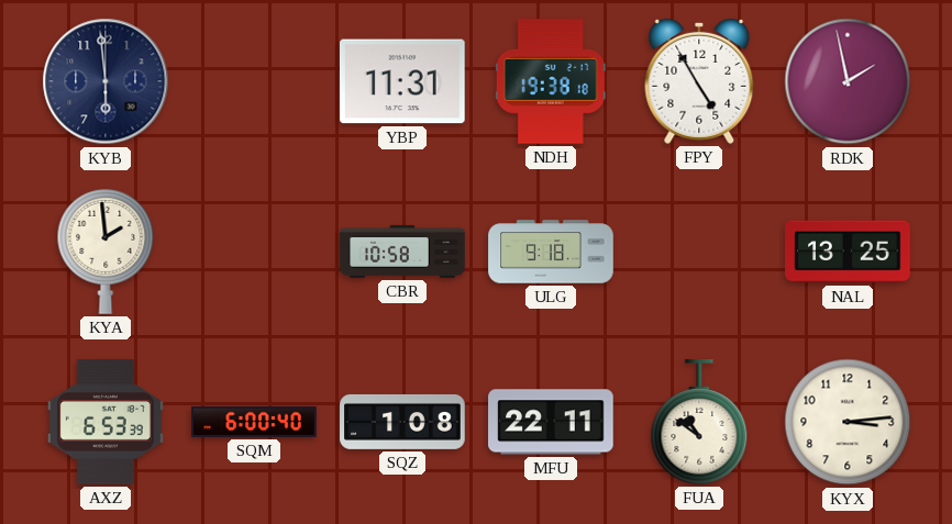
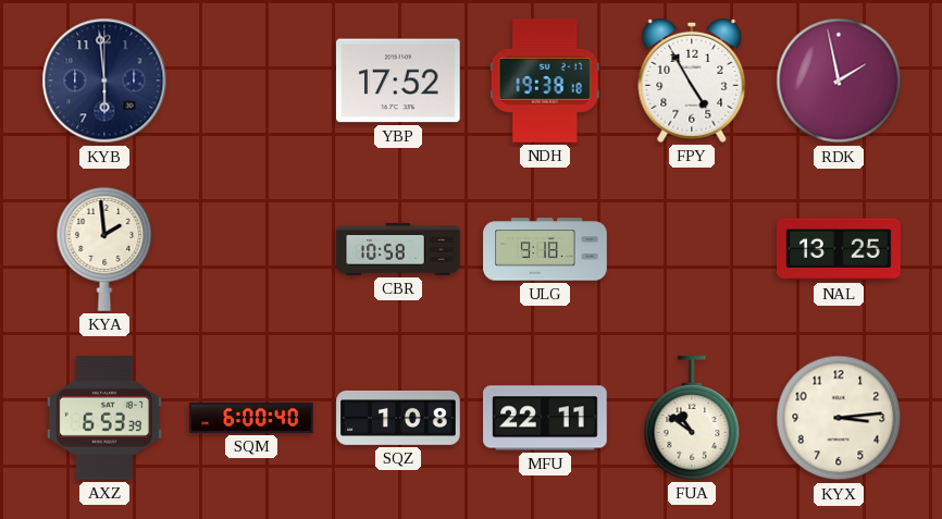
YBP: 11:31 -> 17:52
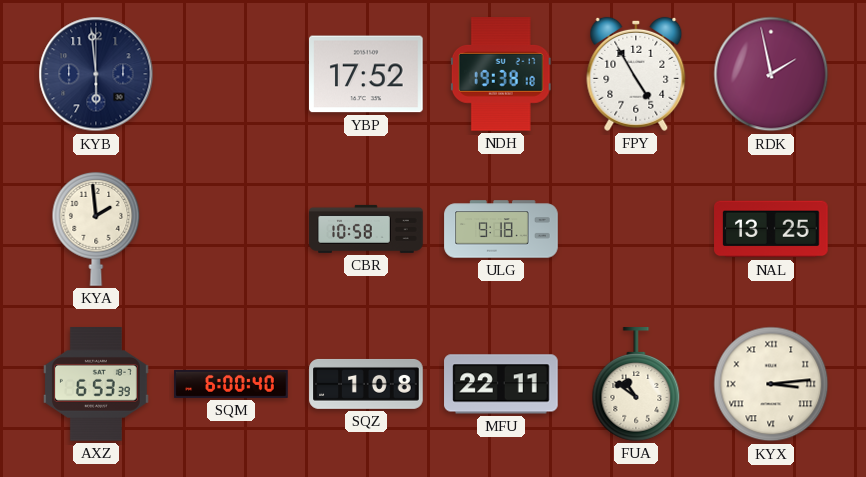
KYX numerals: Arabic -> Roman
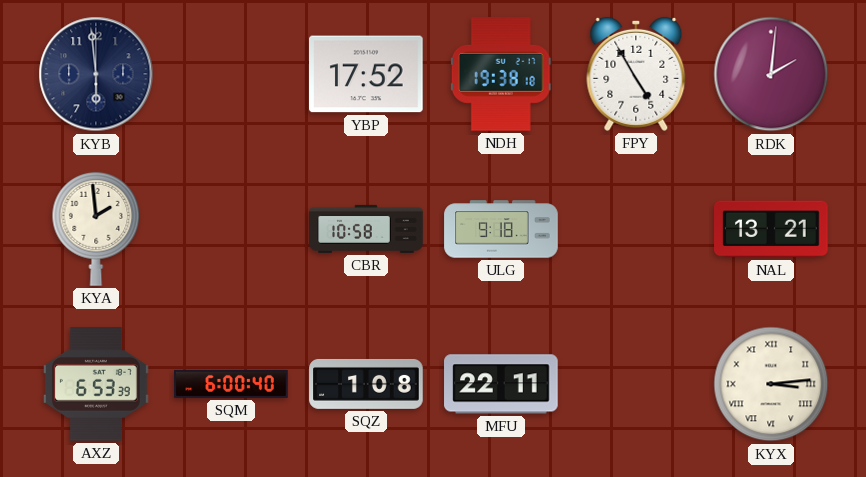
RDK: 1:58 -> 2:01
NAL: 13:25 -> 13:21
FUA: 10:51 -> none
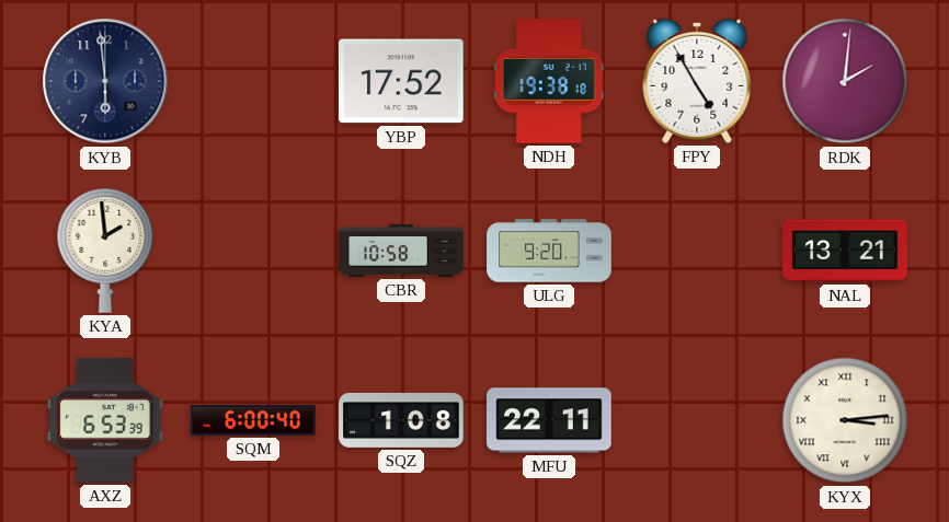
ULG: 9:18 -> 9:20
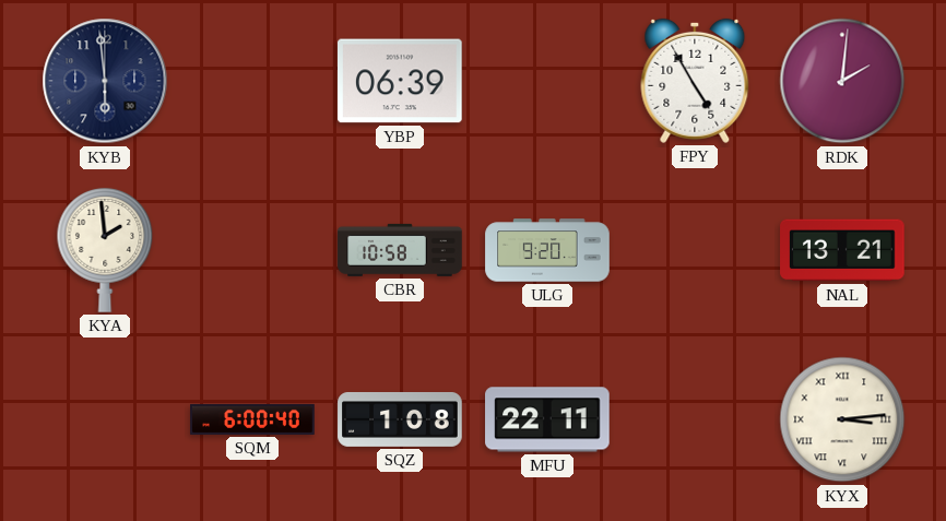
YBP: 17:52 -> 06:39
NDH: 19:38 -> none
AXZ: 6:53 -> none
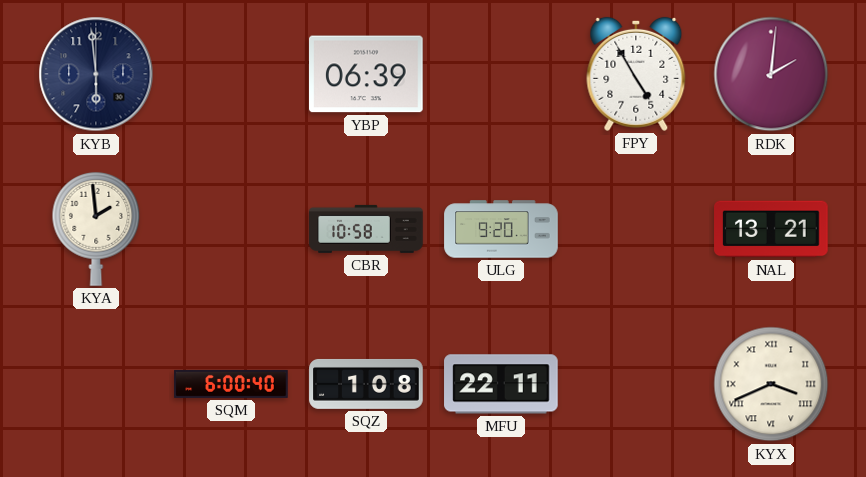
KYX: 3:14 -> 3:41
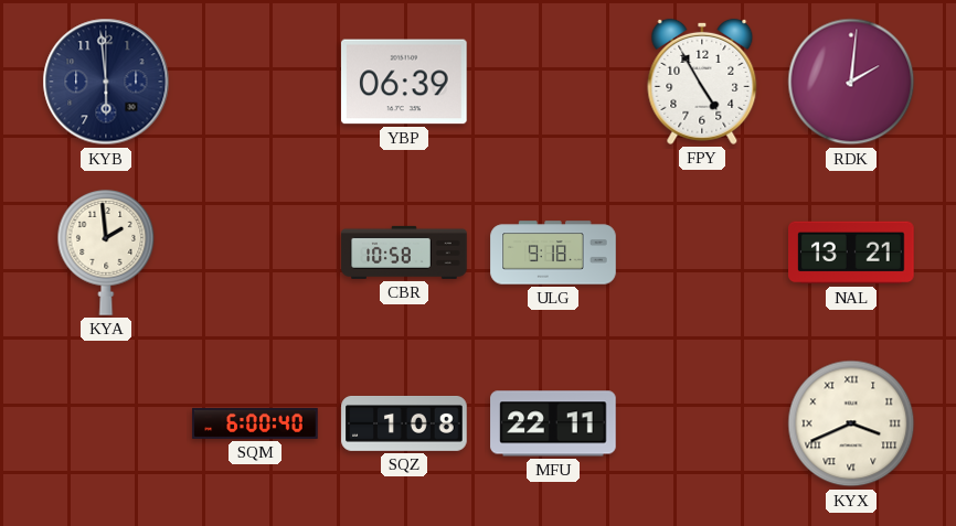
ULG: 9:20 -> 9:18
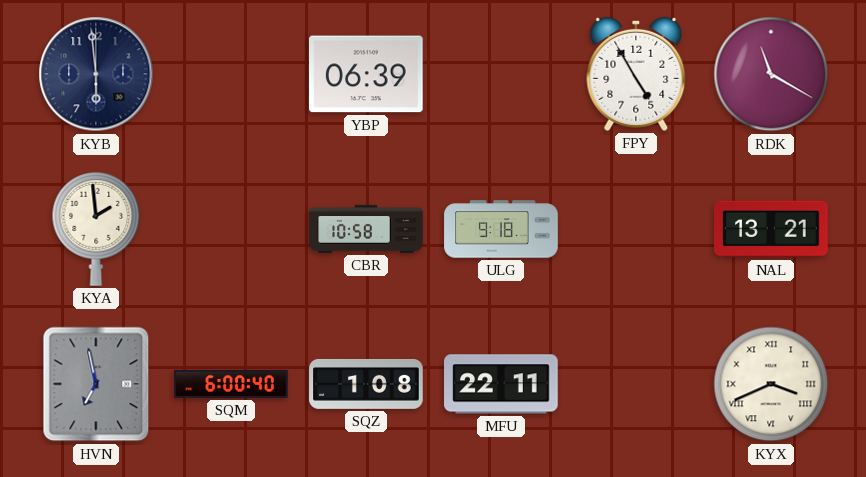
RDK: 2:01 -> 11:20
HVN: none -> 6:58
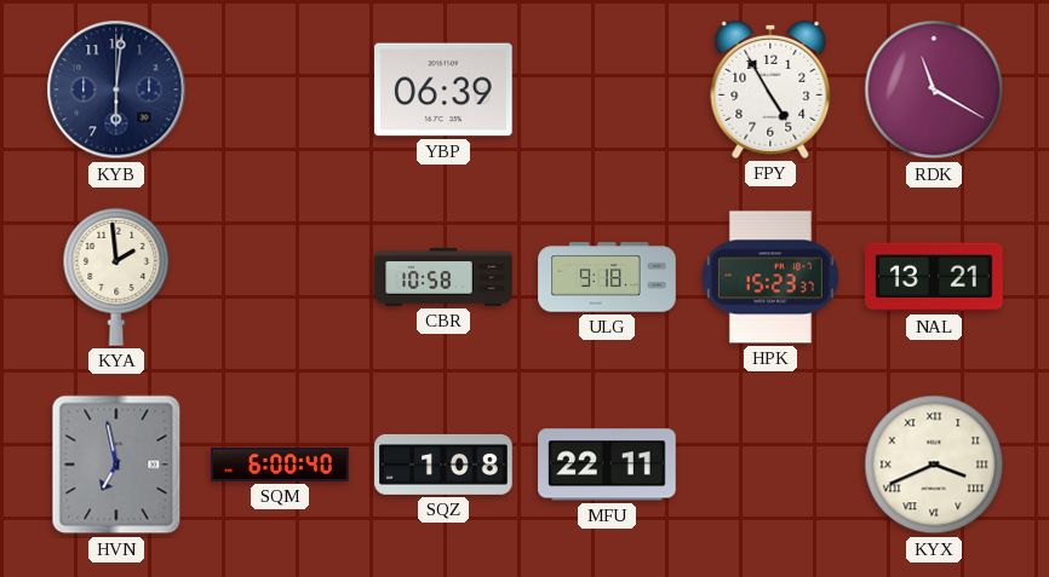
KYB: 5:59 -> 6:01
HPK: none -> 15:23
